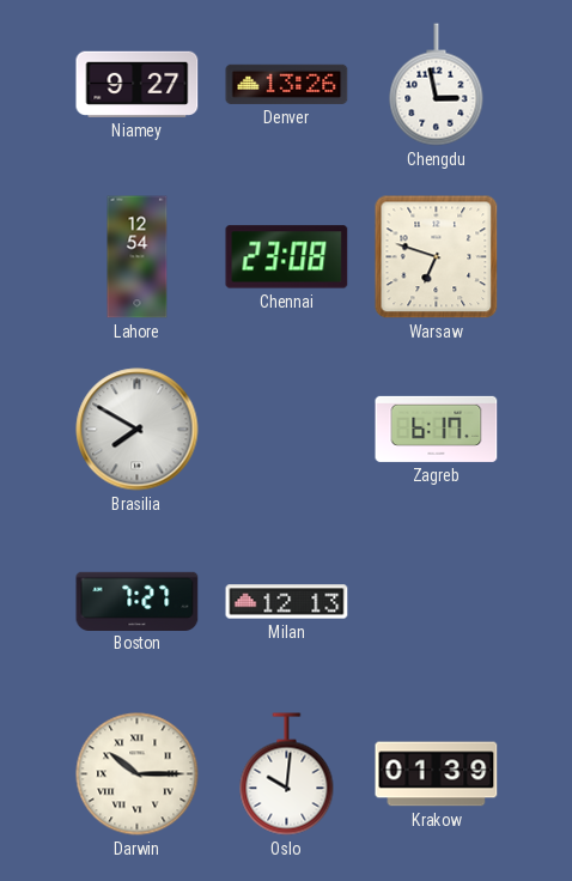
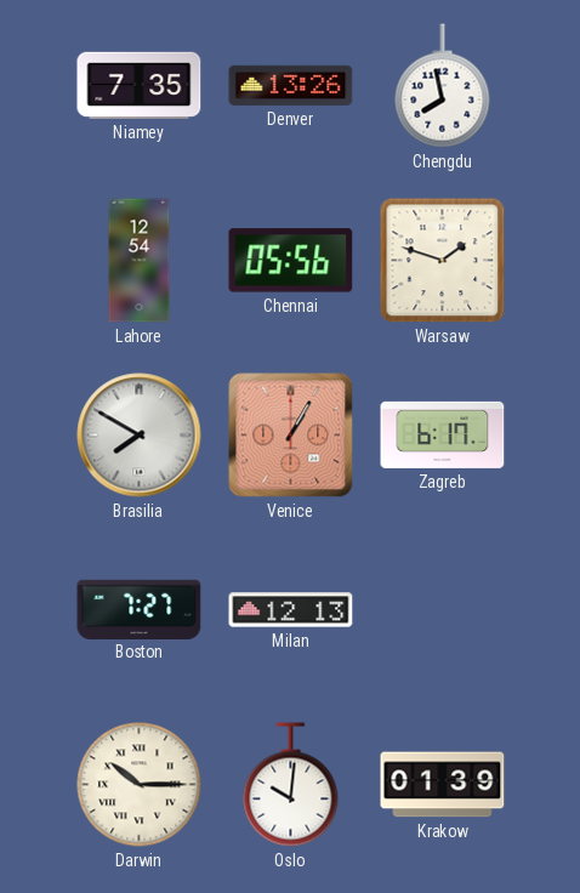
Niamey: 9:27 -> 7:35
Chengdu: 2:58 -> 7:58
Chennai: 23:08 -> 05:56
Warsaw: 6:48 -> 1:48
Venice: none -> 1:05
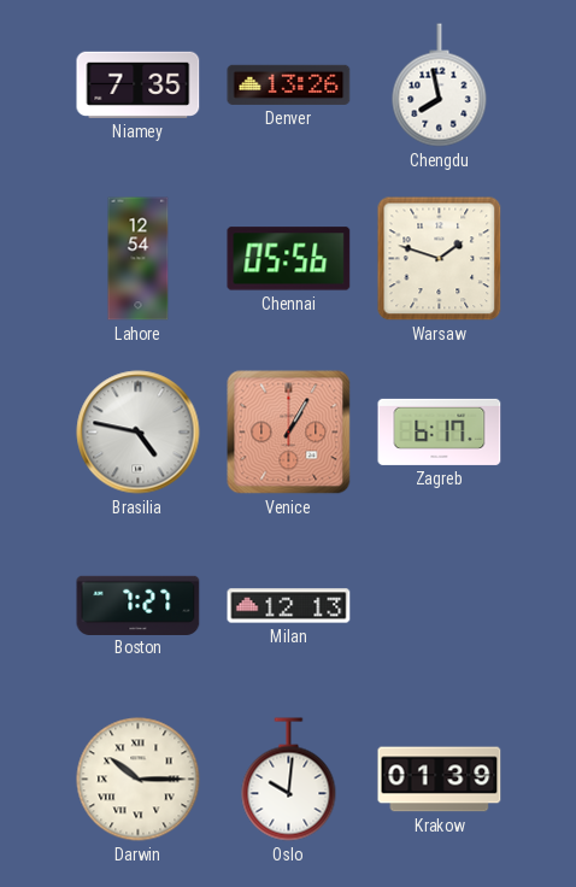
Brasilia: 7:50 -> 4:47
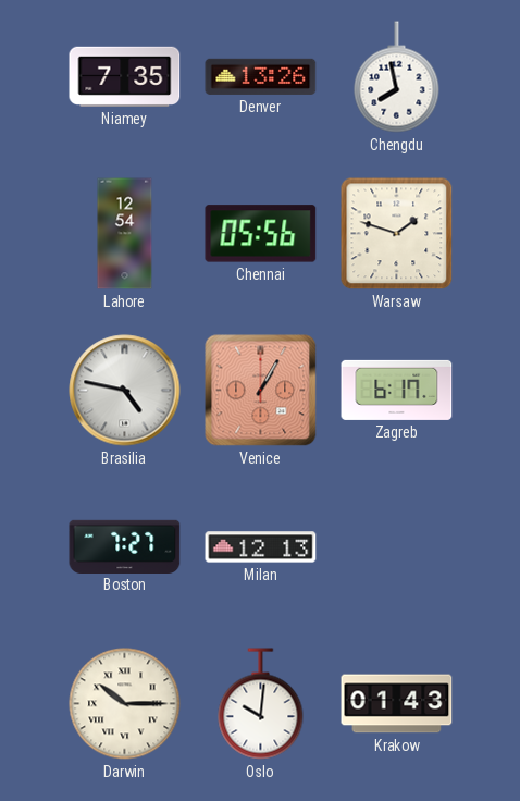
Krakow: 01:39 -> 01:43
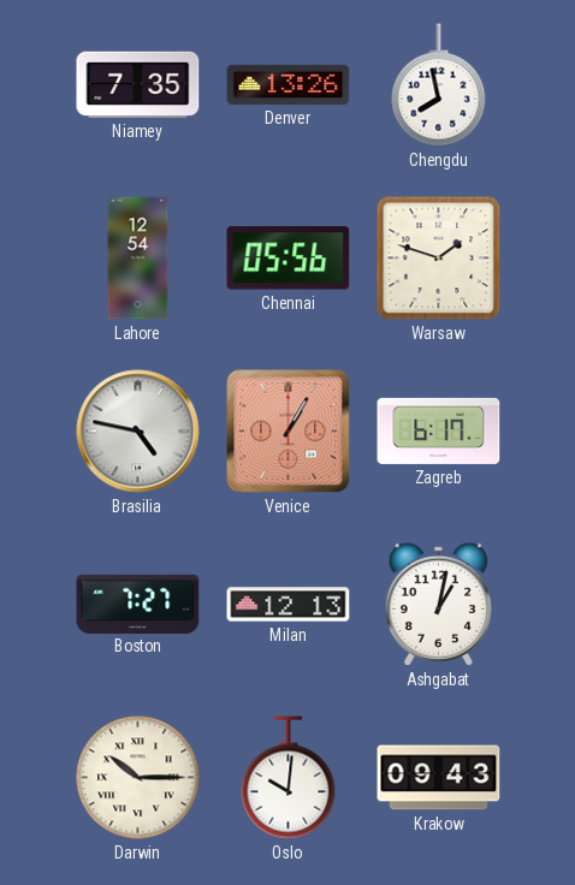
Ashgabat: none -> 1:02
Krakow: 01:43 -> 09:43
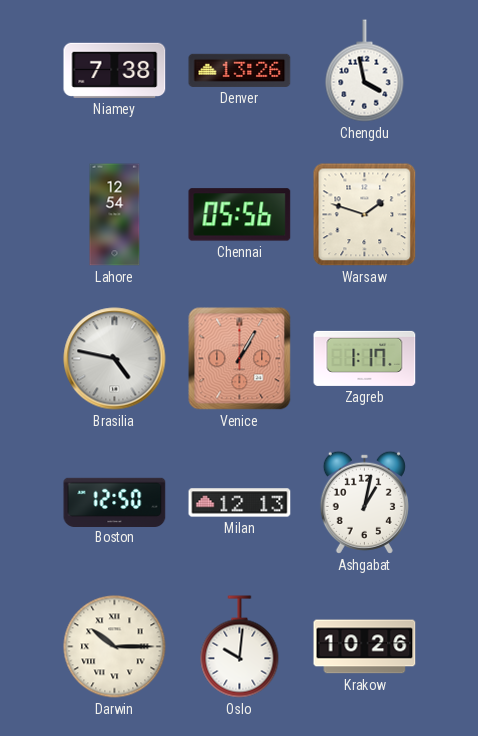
Niamey: 7:35 -> 7:38
Chengdu: 7:58 -> 3:58
Zagreb: 6:17 -> 1:17
Boston: 7:27 -> 12:50
Krakow: 09:43 -> 10:26
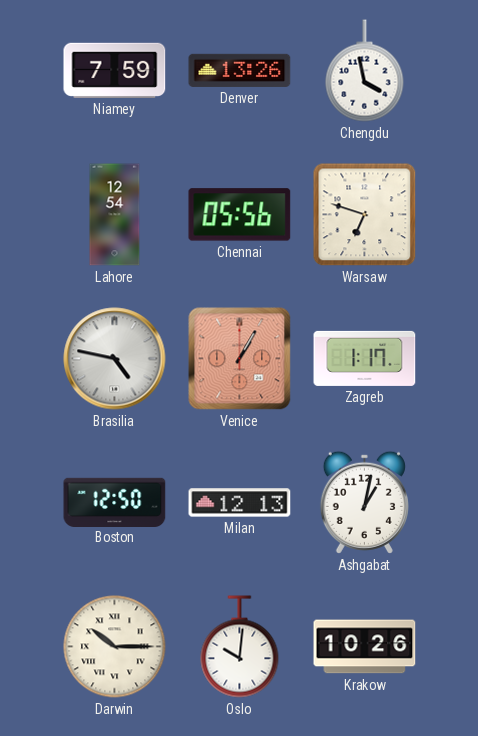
Niamey: 7:38 -> 7:59
Warsaw: 1:48 -> 6:48
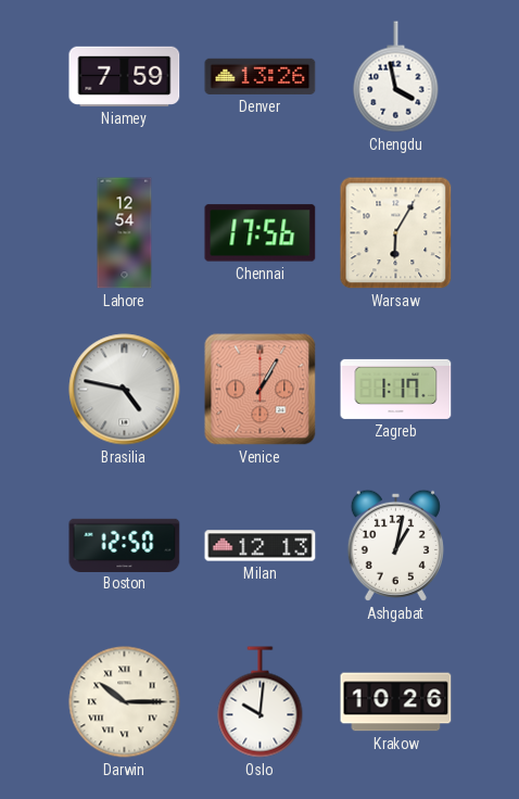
Chennai: 05:56 -> 17:56
Warsaw: 6:48 -> 6:05
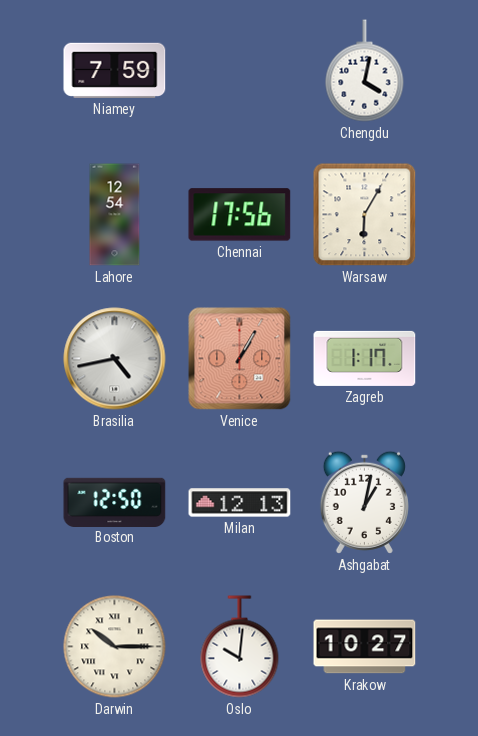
Denver: 13:26 -> none
Chengdu: 3:58 -> 4:02
Brasilia: 4:47 -> 4:43
Krakow: 10:26 -> 10:27
